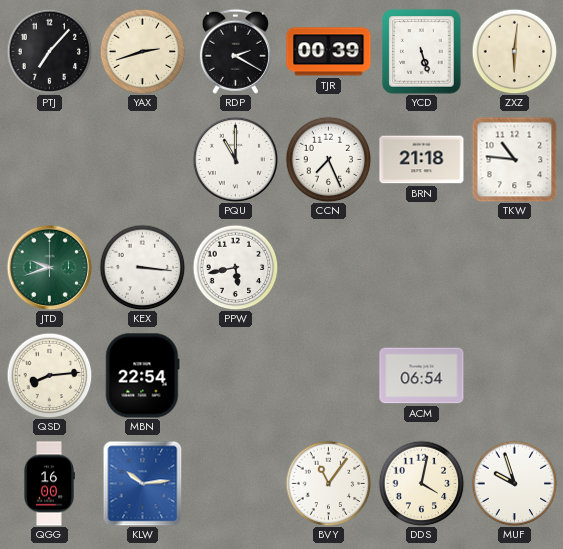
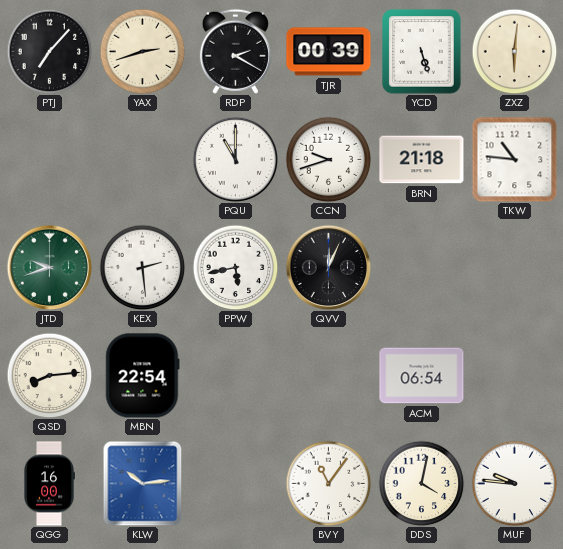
CCN: 7:26 -> 9:42
KEX: 3:16 -> 2:29
QVV: none -> 12:04
MUF: 9:57 -> 9:46
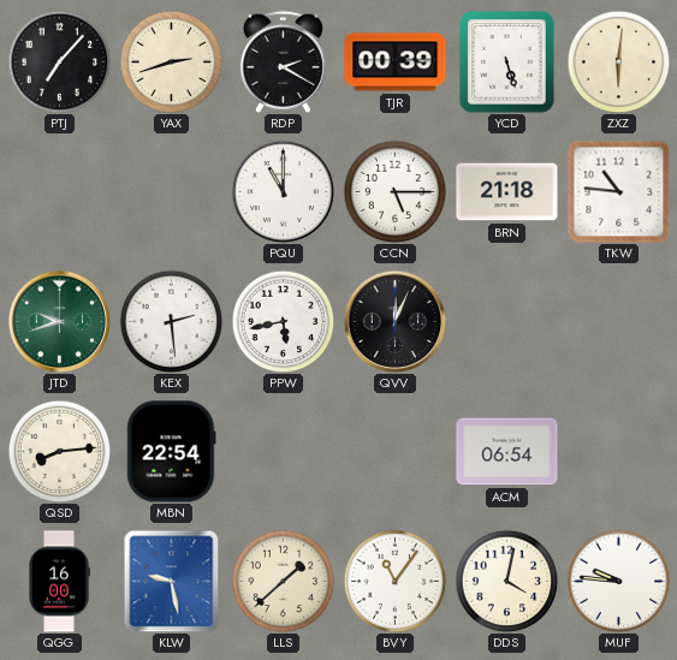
CCN: 9:42 -> 5:15
KLW: 10:14 -> 9:28
LLS: none -> 1:38
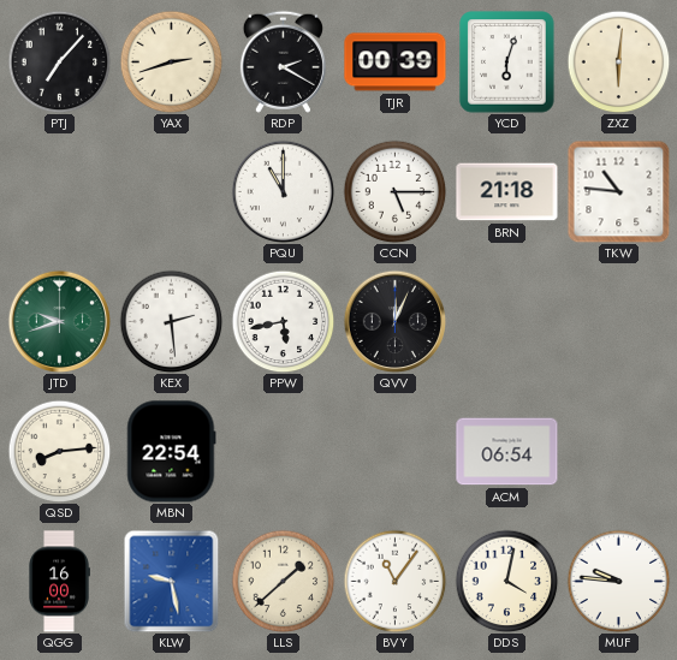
YCD: 5:27 -> 6:03
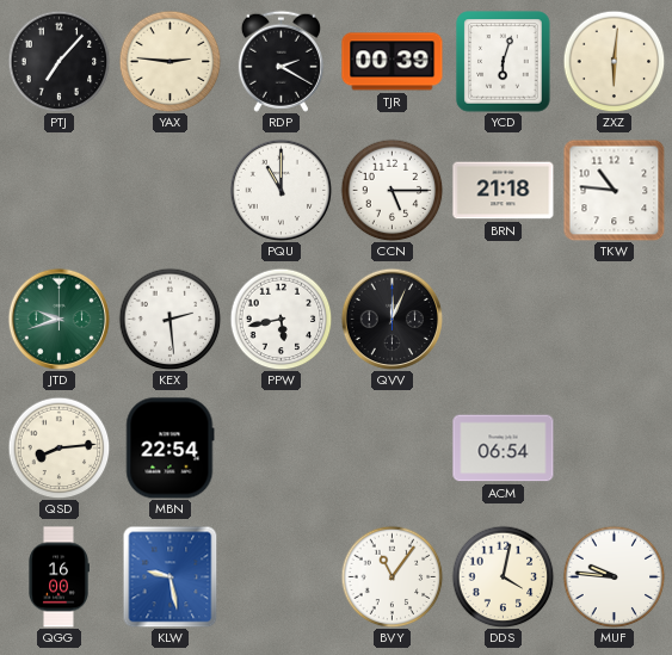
YAX: 2:42 -> 2:46
LLS: 1:38 -> none
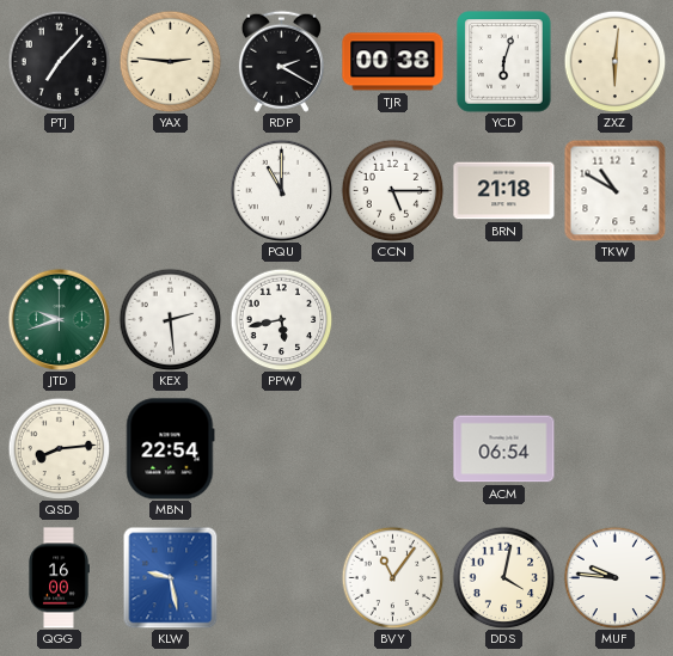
TJR: 00:39 -> 00:38
TKW: 10:46 -> 10:50
QVV: 12:04 -> none
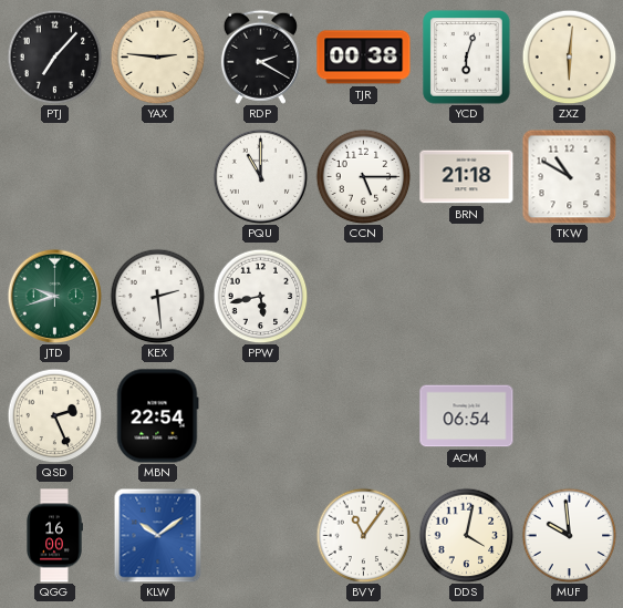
QSD: 8:14 -> 2:26
KLW: 9:28 -> 10:09
MUF: 9:46 -> 9:59
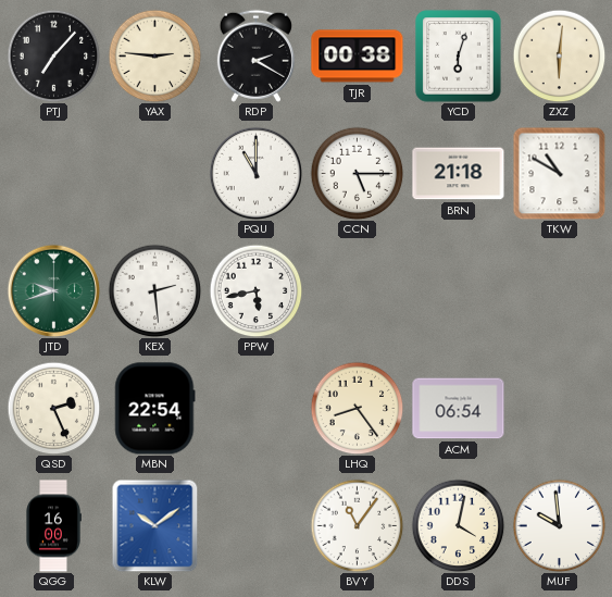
LHQ: none -> 8:24
